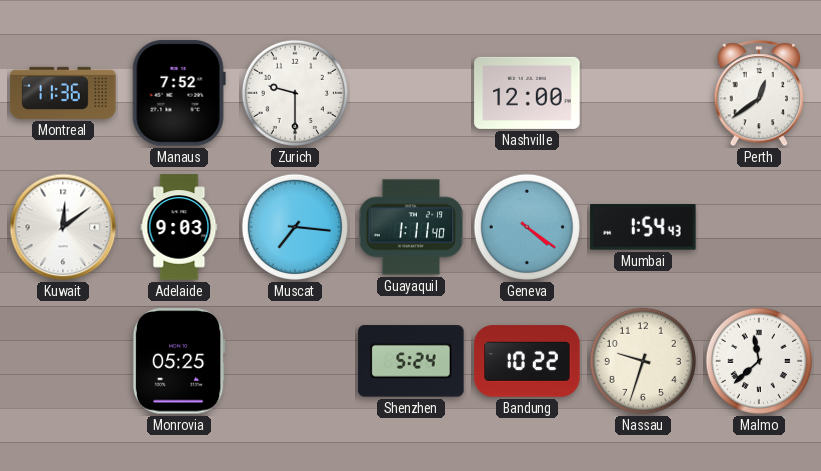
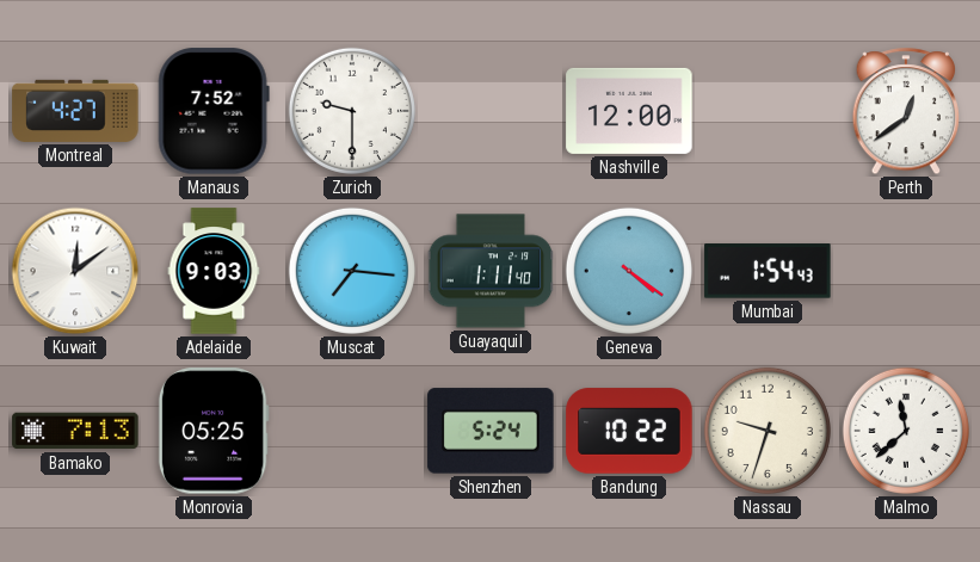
Montreal: 11:36 -> 4:27
Bamako: none -> 7:13
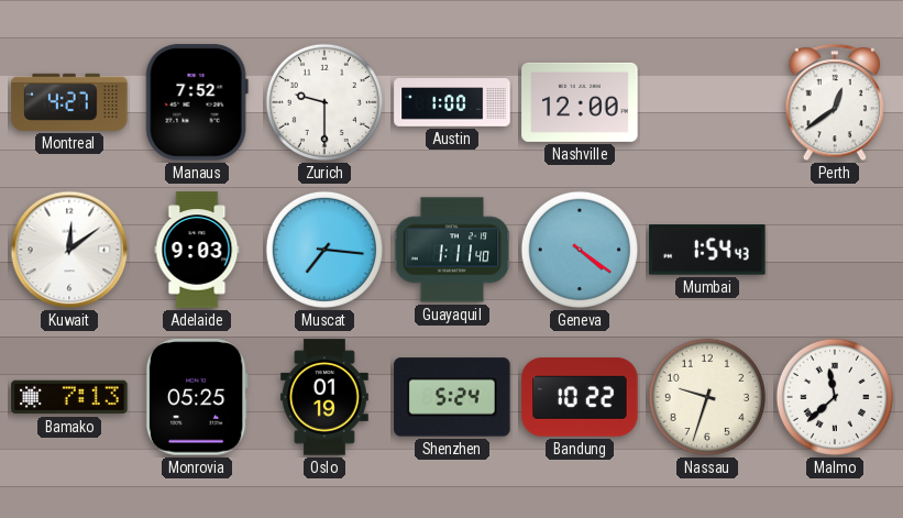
Austin: none -> 1:00
Oslo: none -> 01:19
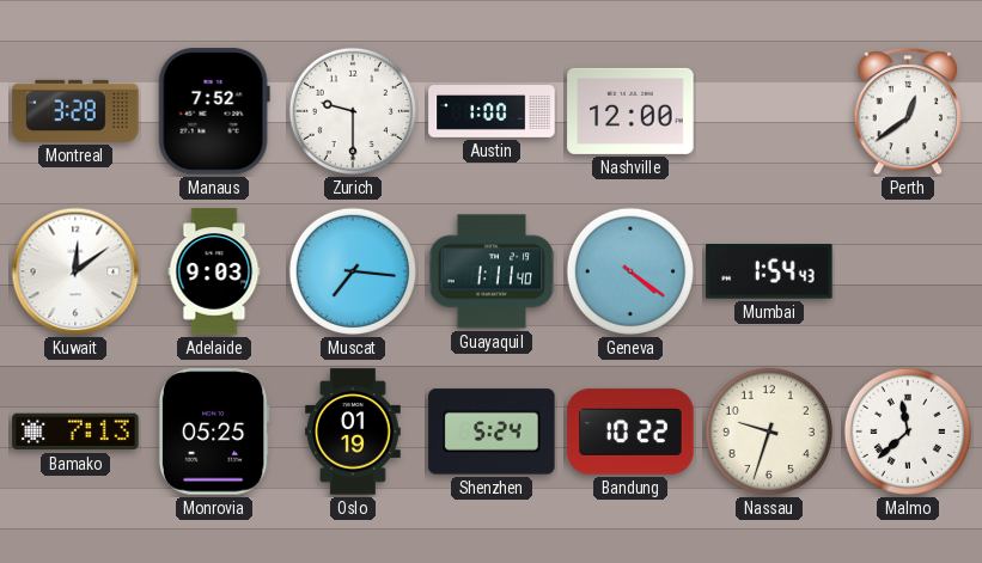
Montreal: 4:27 -> 3:28
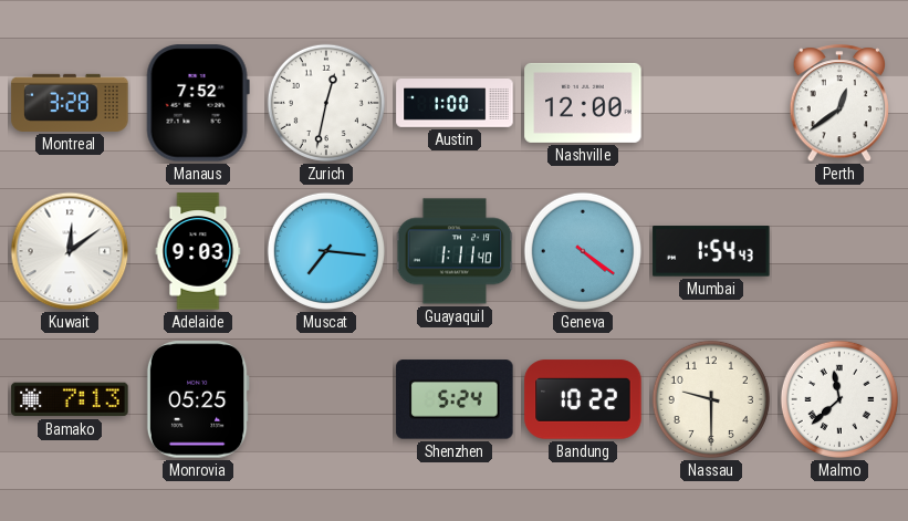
Zurich: 9:30 -> 12:32
Oslo: 01:19 -> none
Nassau: 9:33 -> 9:30
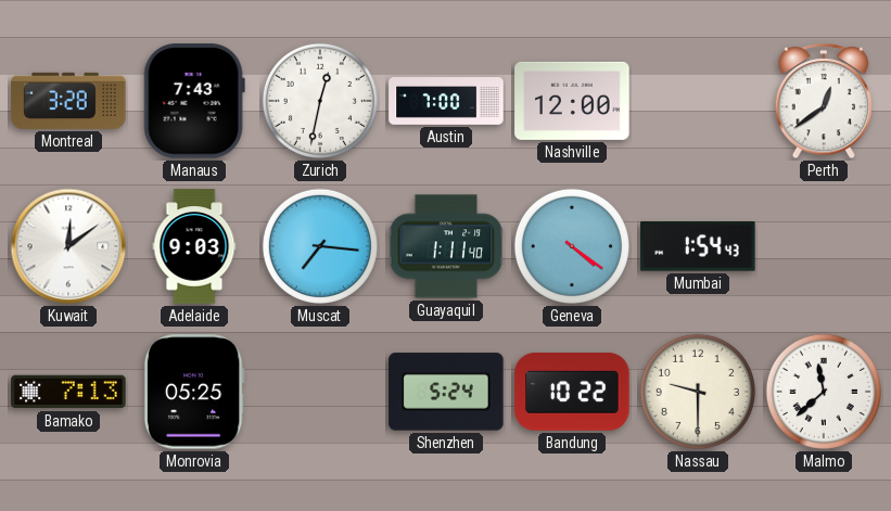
Manaus: 7:52 -> 7:43
Austin: 1:00 -> 7:00
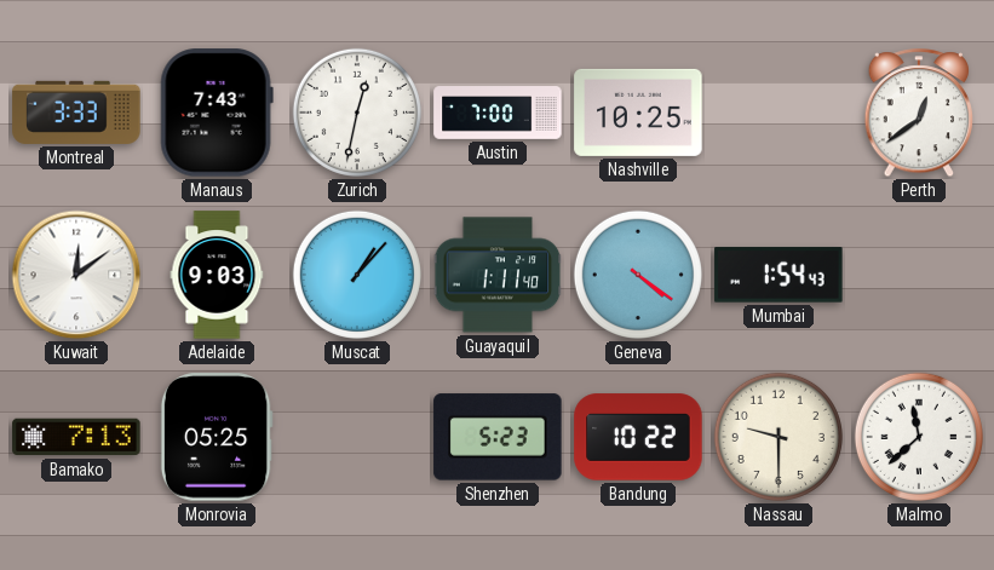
Montreal: 3:28 -> 3:33
Nashville: 12:00 -> 10:25
Muscat: 7:16 -> 1:07
Shenzhen: 5:24 -> 5:23
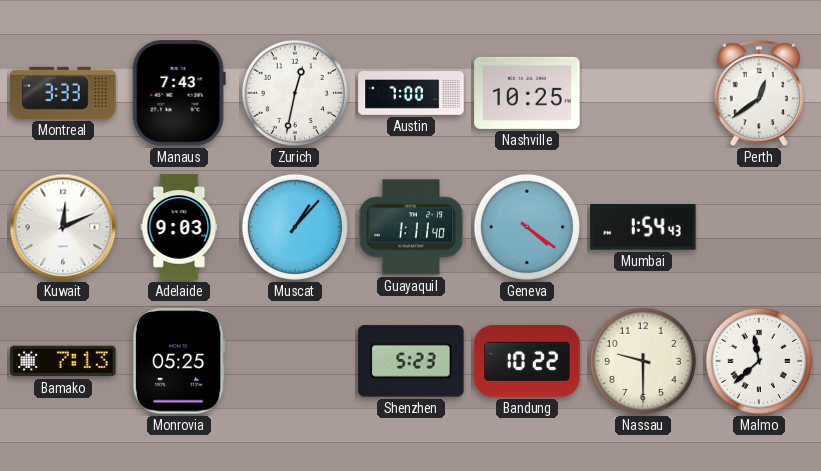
Kuwait: 12:09 -> 12:11
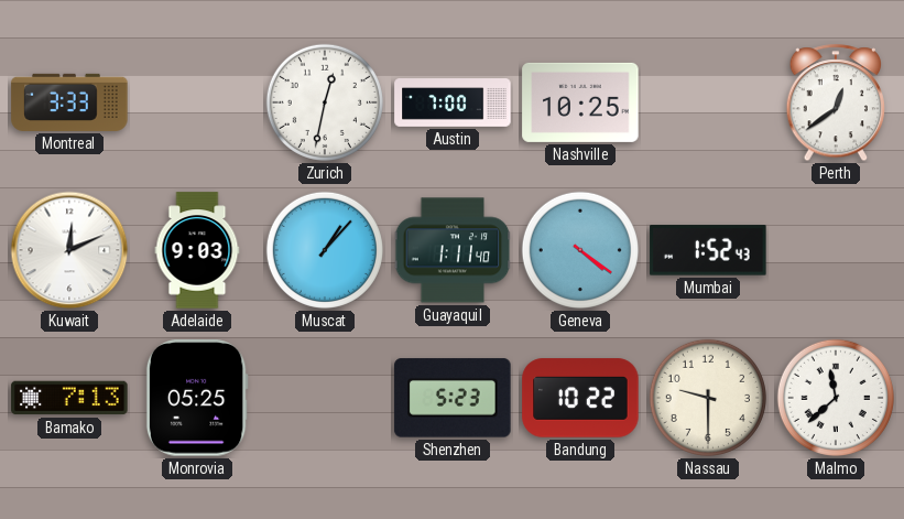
Manaus: 7:43 -> none
Mumbai: 1:54 -> 1:52
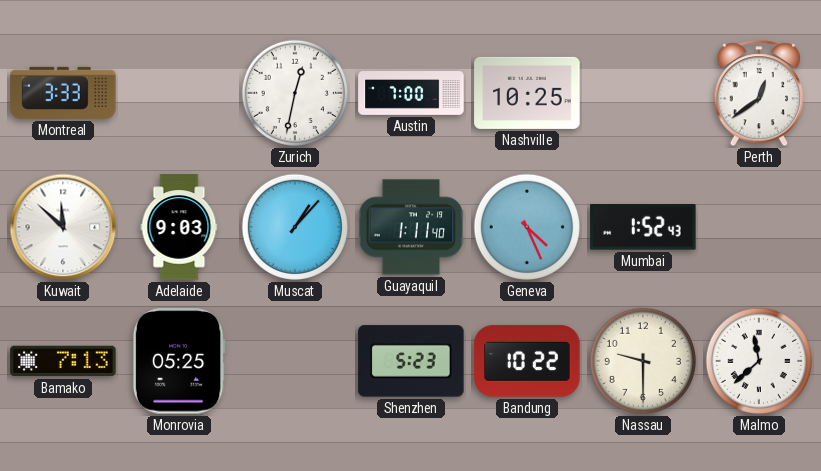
Kuwait: 12:11 -> 11:52
Geneva: 4:21 -> 4:26
